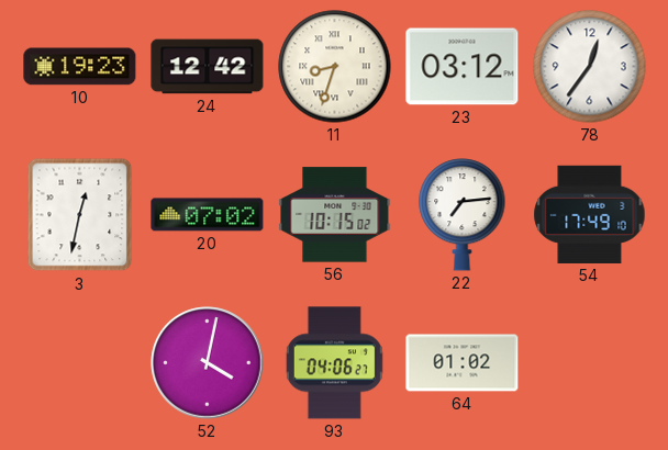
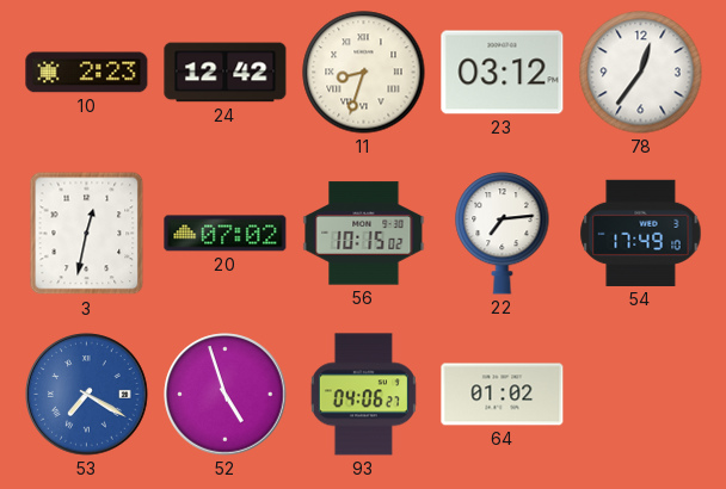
10: 19:23 -> 2:23
53: none -> 7:20
52: 4:02 -> 4:57
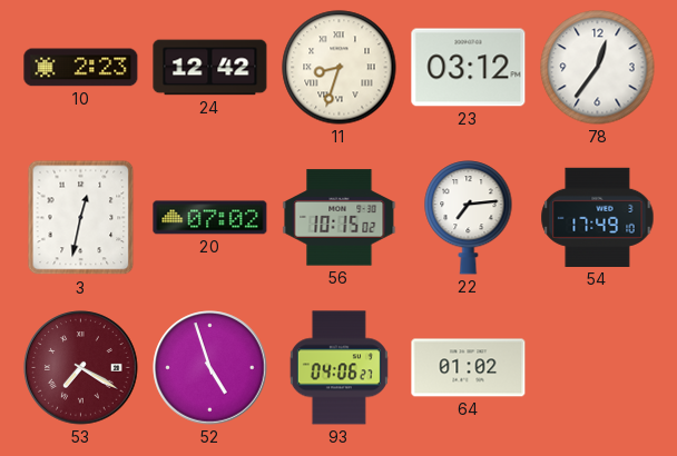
53 dial: blue -> burgundy
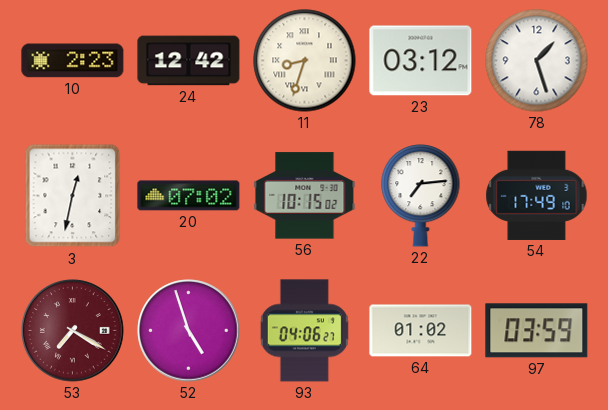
78: 12:36 -> 1:27
97: none -> 03:59
